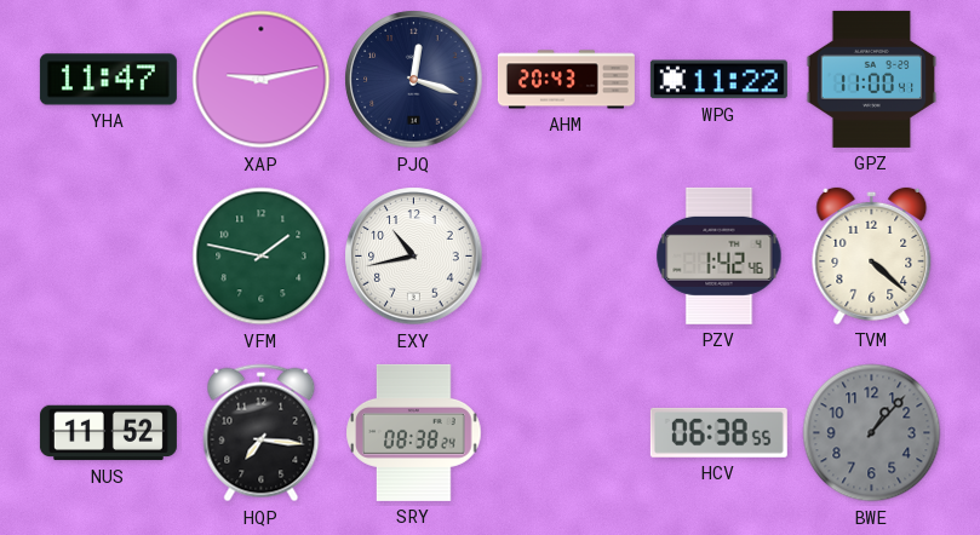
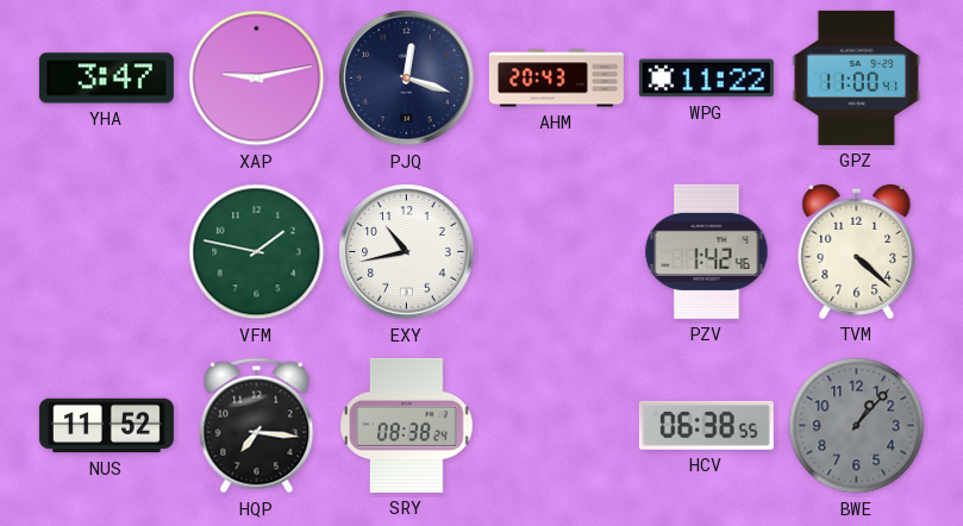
YHA: 11:47 -> 3:47
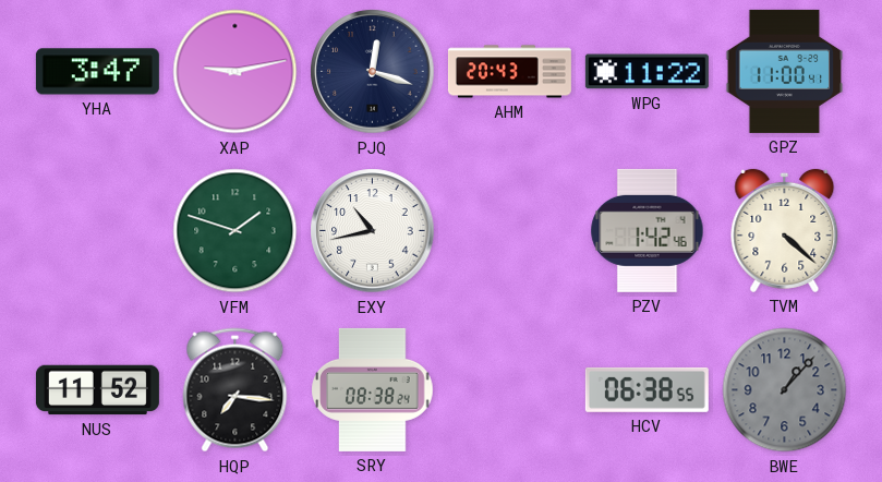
VFM: 1:47 -> 1:48
